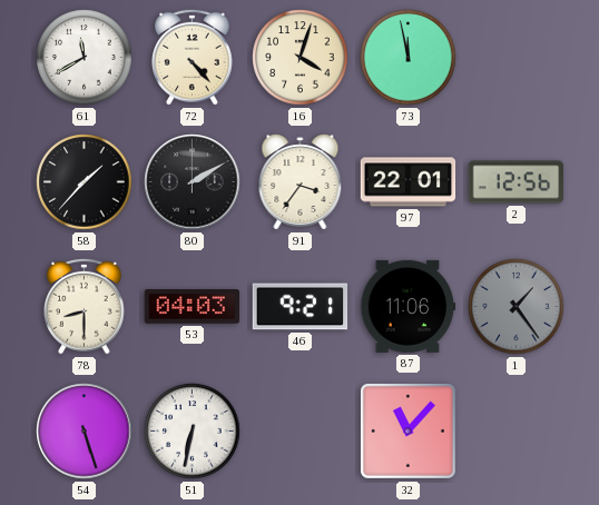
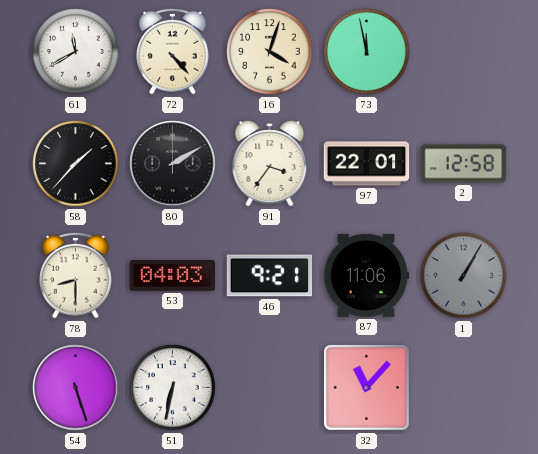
2: 12:56 -> 12:58
1: 1:24 -> 1:05
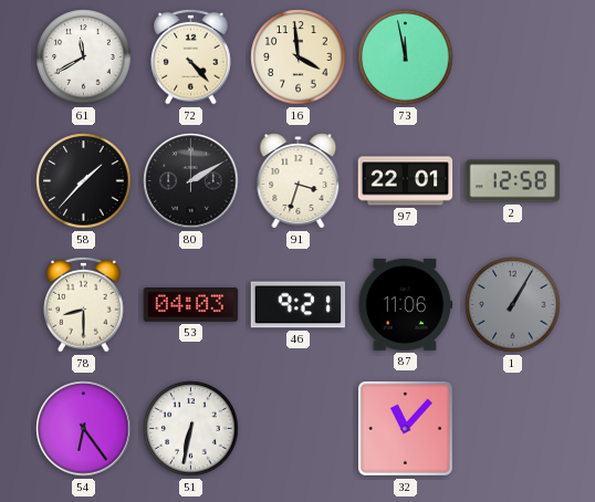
16: 4:03 -> 3:59
91: 3:36 -> 3:33
54: 5:27 -> 6:24
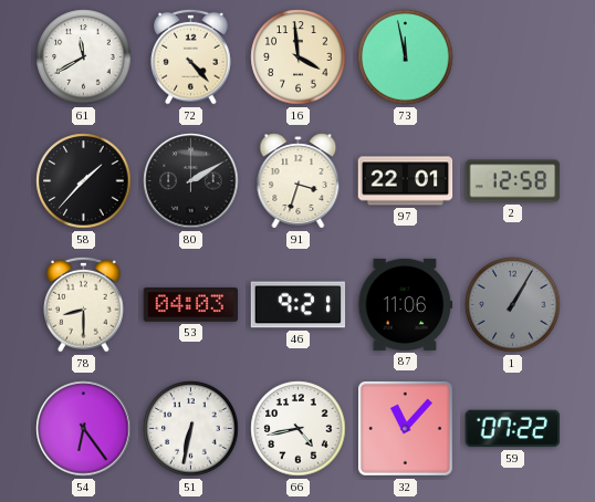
66: none -> 4:43
59: none -> 07:22
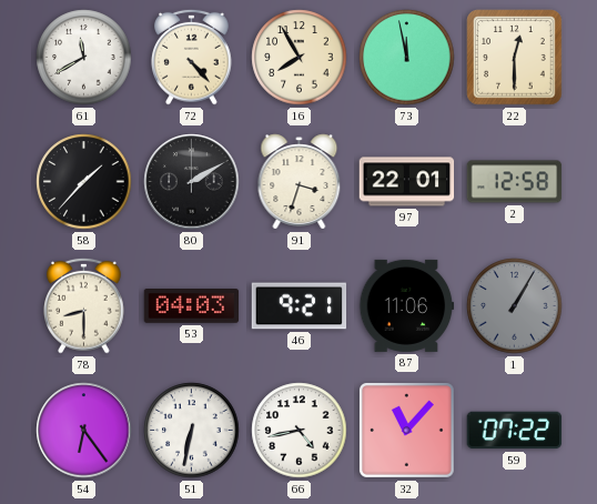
16: 3:59 -> 7:55
22: none -> 12:30
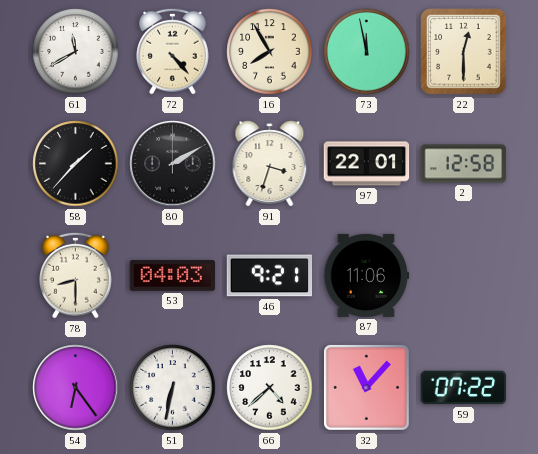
1: 1:05 -> none
66: 4:43 -> 4:38
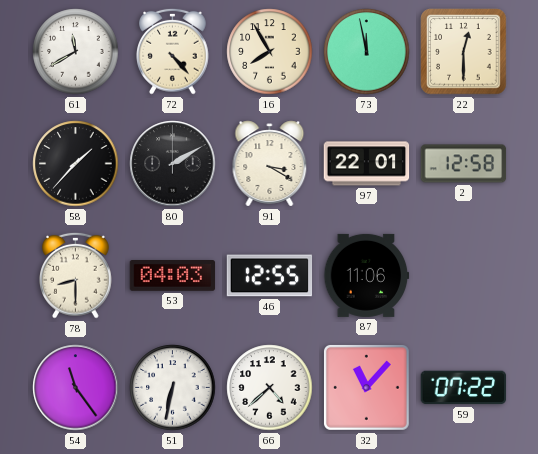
91: 3:33 -> 3:20
46: 9:21 -> 12:55
54: 6:24 -> 11:24
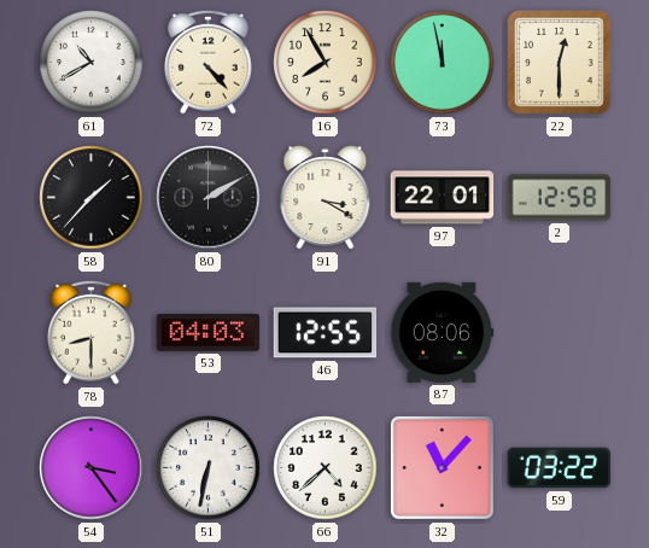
61: 11:40 -> 10:40
87: 11:06 -> 08:06
54: 11:24 -> 3:24
59: 07:22 -> 03:22
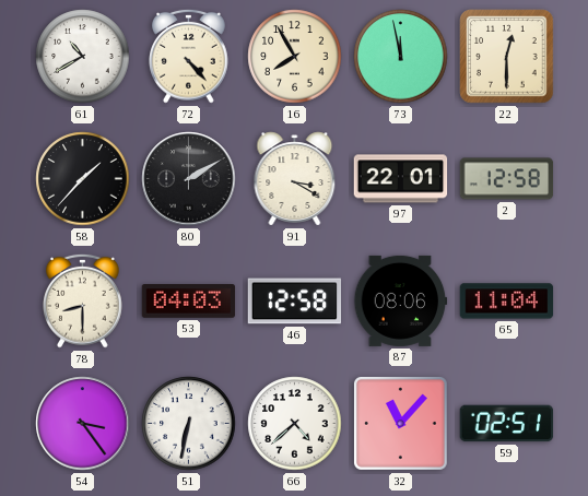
46: 12:55 -> 12:58
65: none -> 11:04
59: 03:22 -> 02:51
